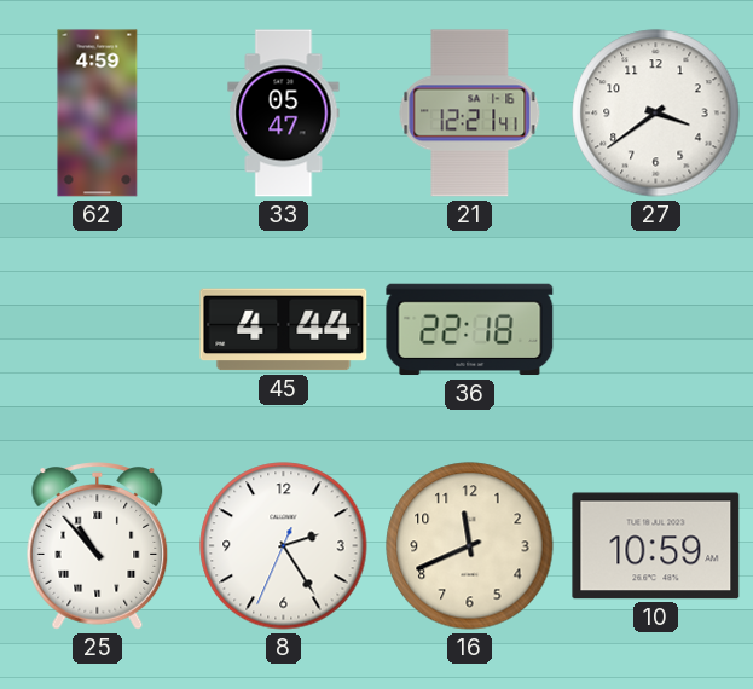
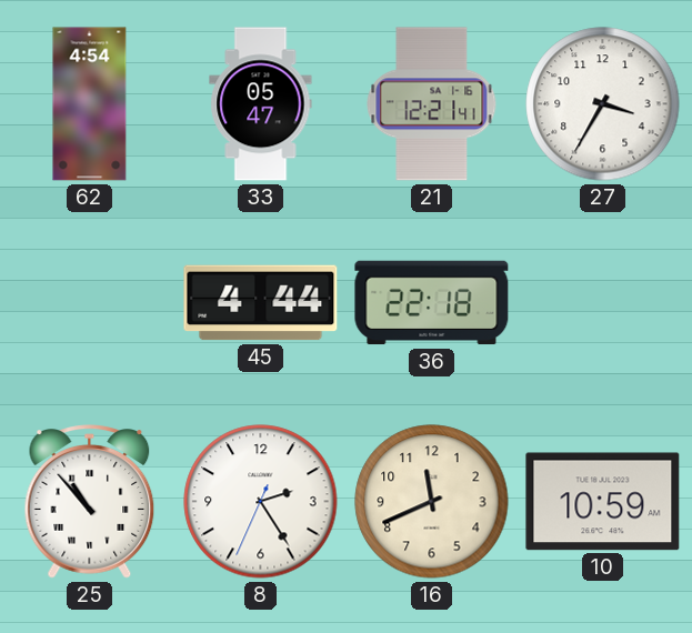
62: 4:59 -> 4:54
27: 3:39 -> 3:35
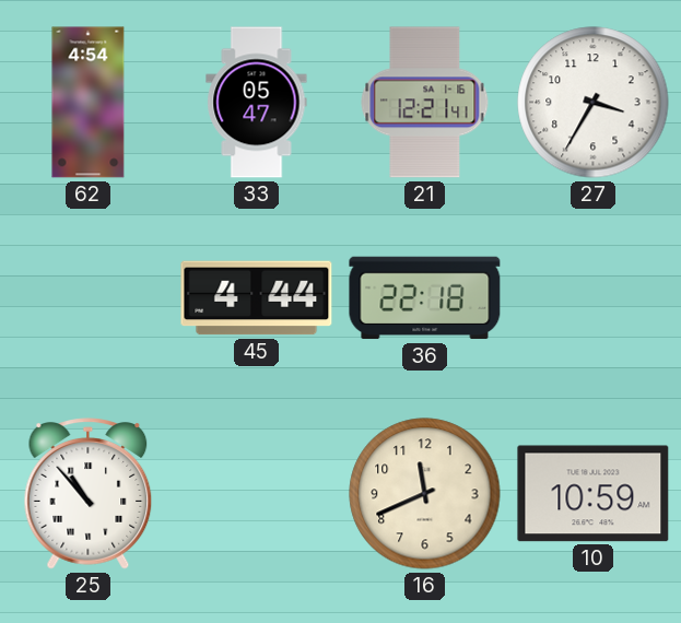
8: 2:24 -> none
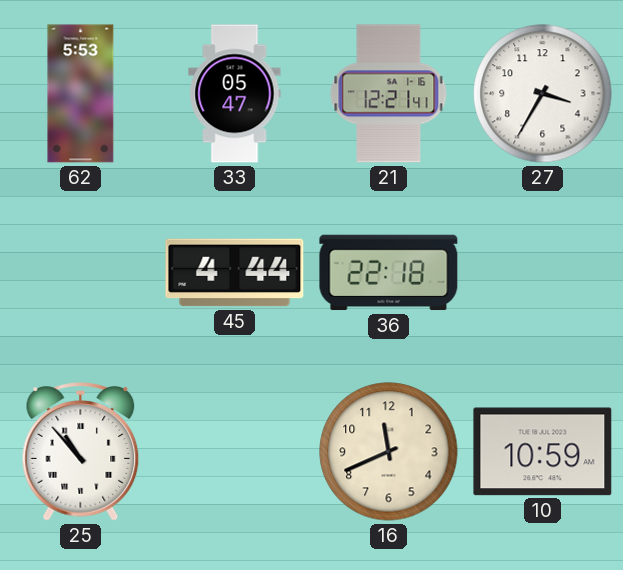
62: 4:54 -> 5:53
